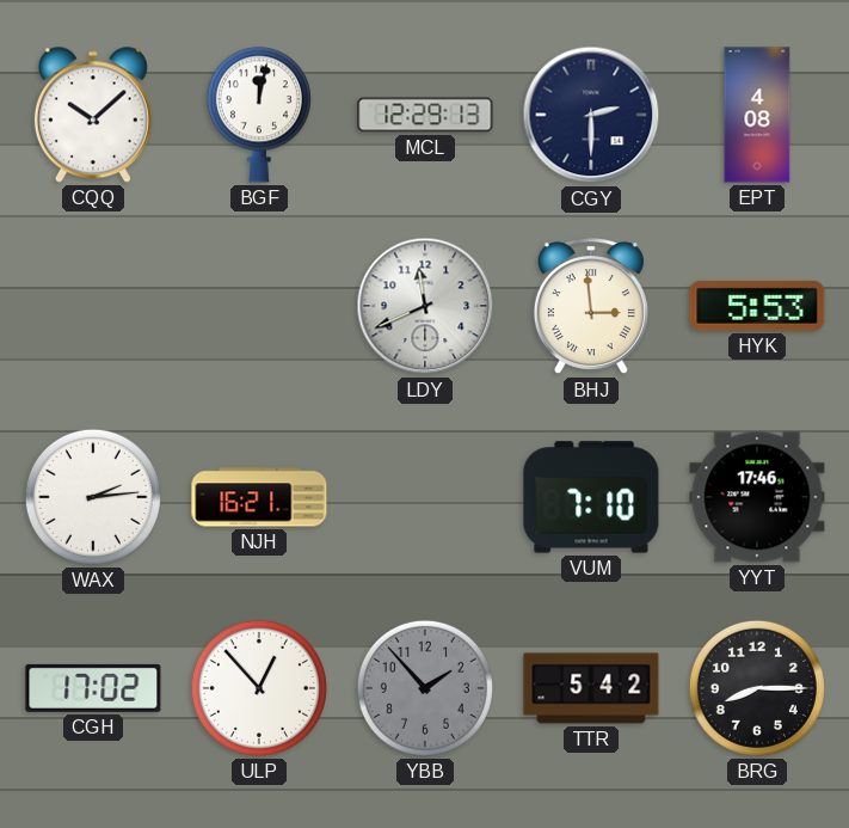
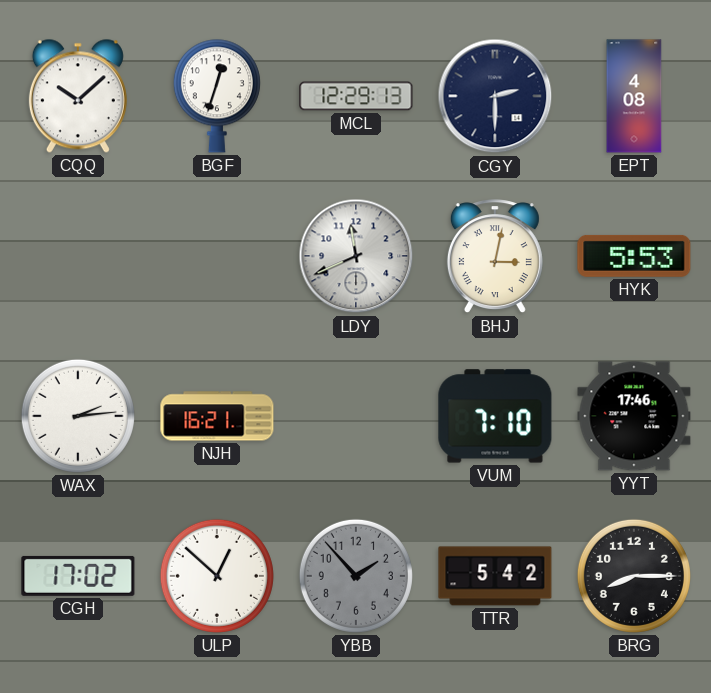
BGF: 12:02 -> 12:33
BHJ: 2:59 -> 3:02
ULP: 12:53 -> 12:52
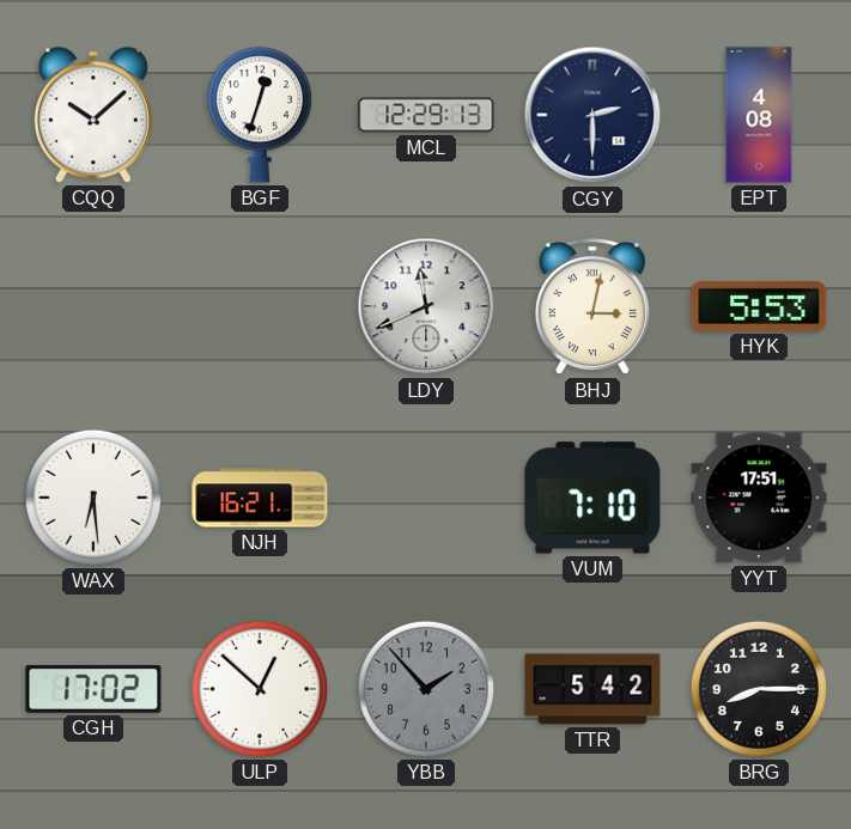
WAX: 2:14 -> 6:29
YYT: 17:46 -> 17:51
